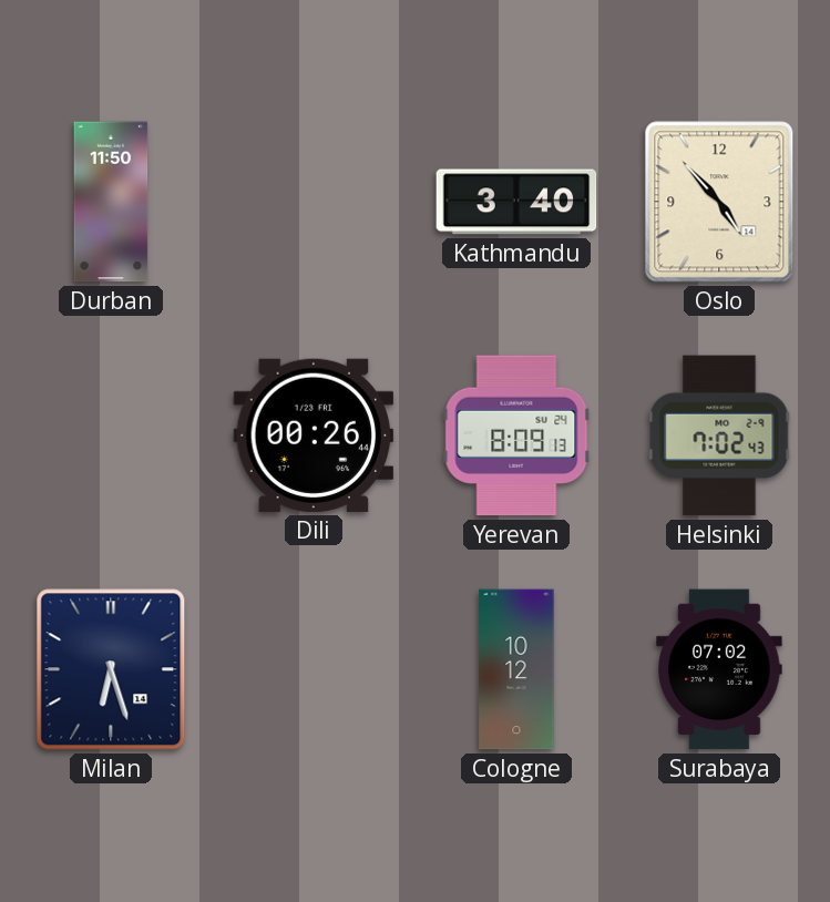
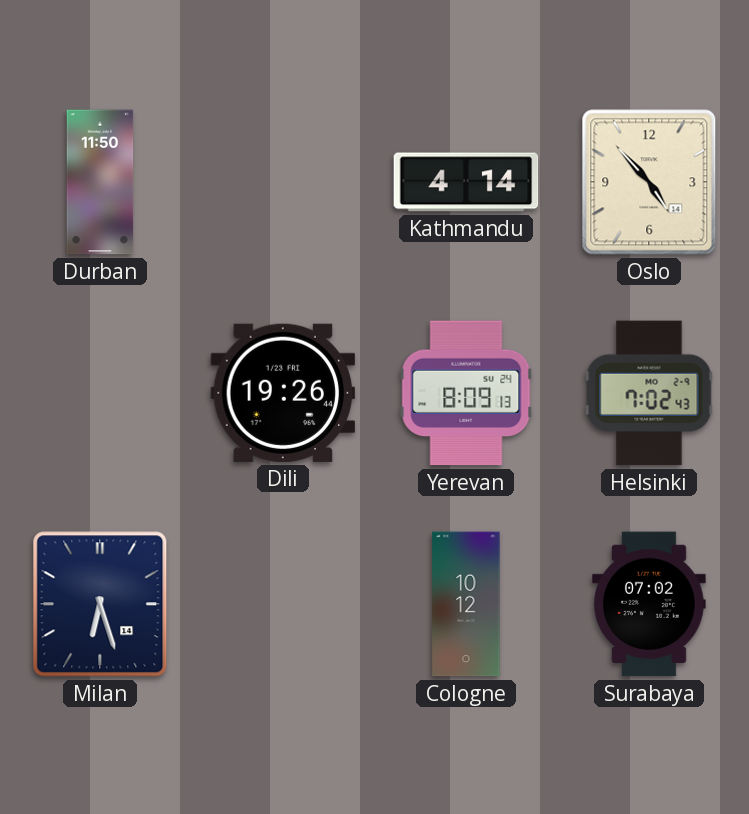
Kathmandu: 3:40 -> 4:14
Dili: 00:26 -> 19:26
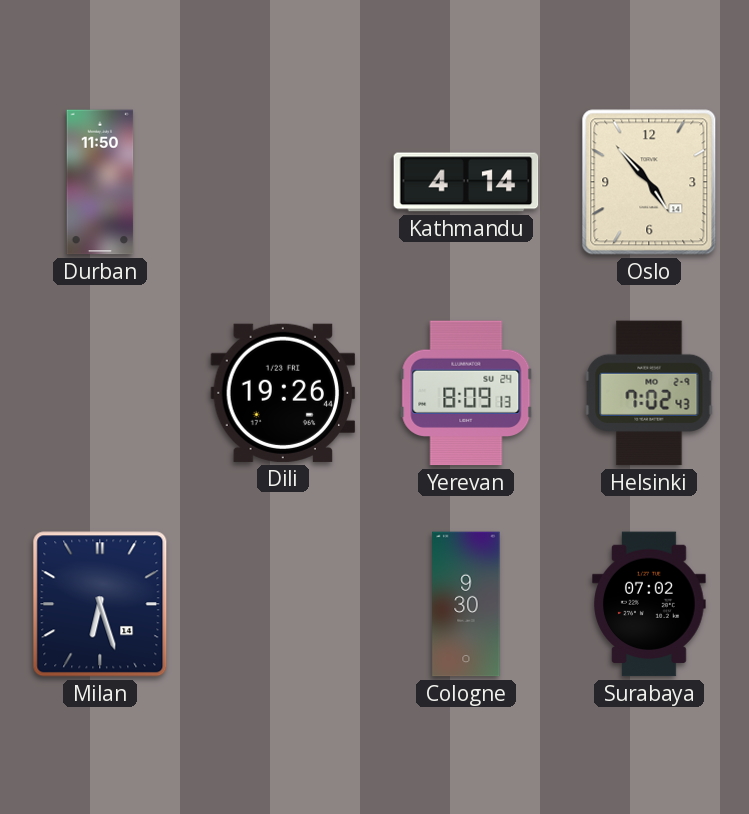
Cologne: 10:12 -> 9:30
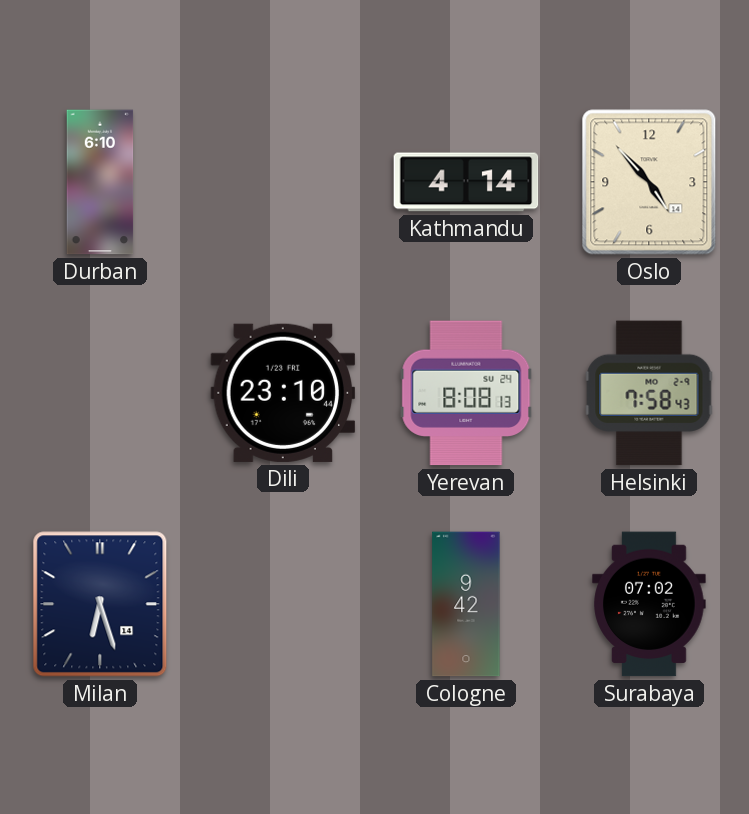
Durban: 11:50 -> 6:10
Dili: 19:26 -> 23:10
Yerevan: 8:09 -> 8:08
Helsinki: 7:02 -> 7:58
Cologne: 9:30 -> 9:42
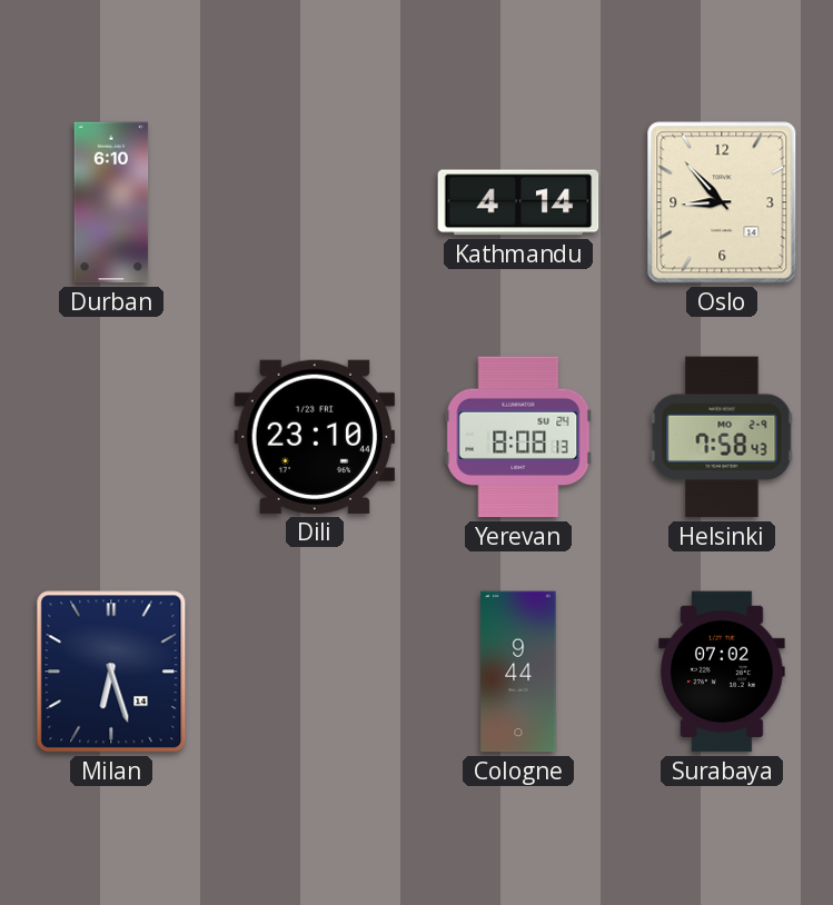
Oslo: 4:53 -> 8:53
Cologne: 9:42 -> 9:44
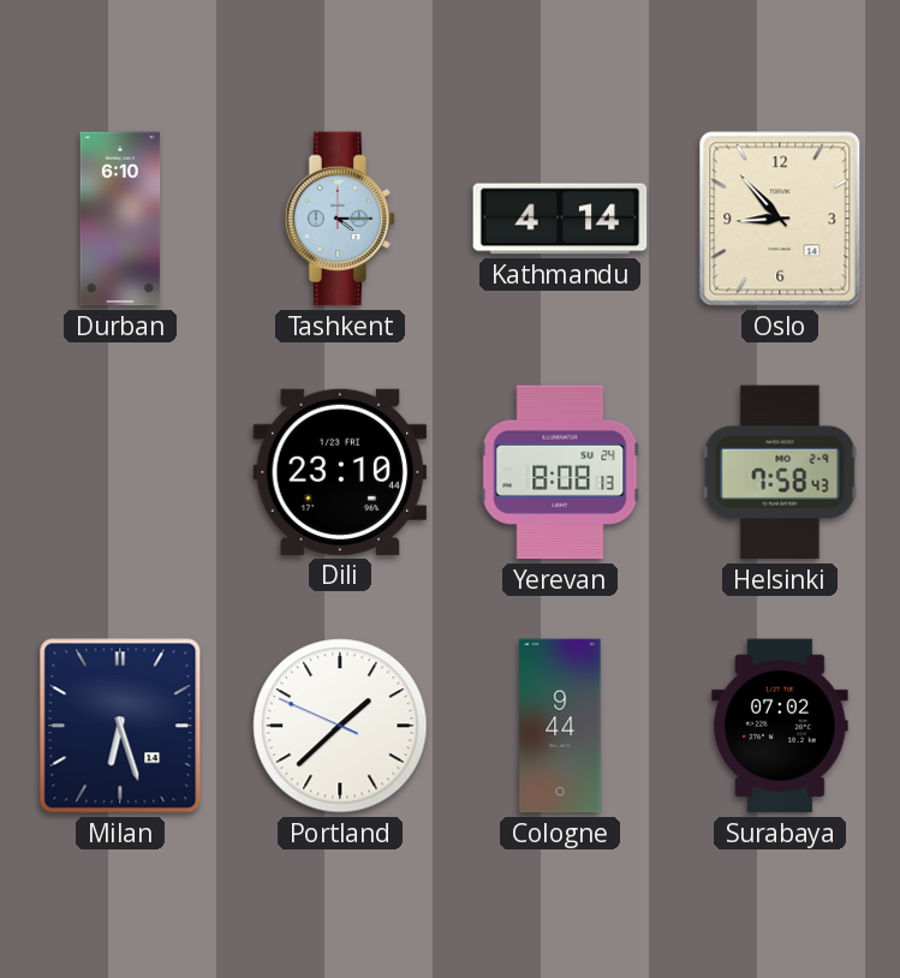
Tashkent: none -> 4:15
Portland: none -> 1:37
